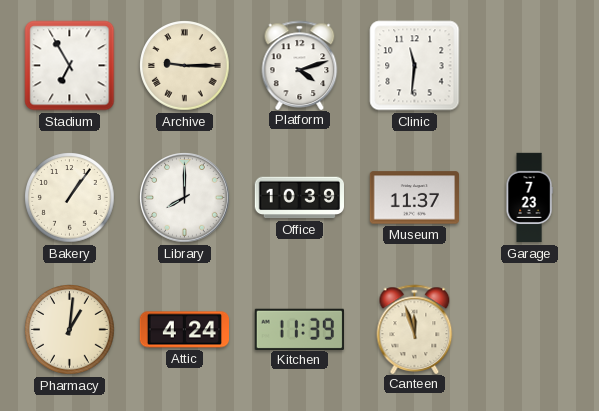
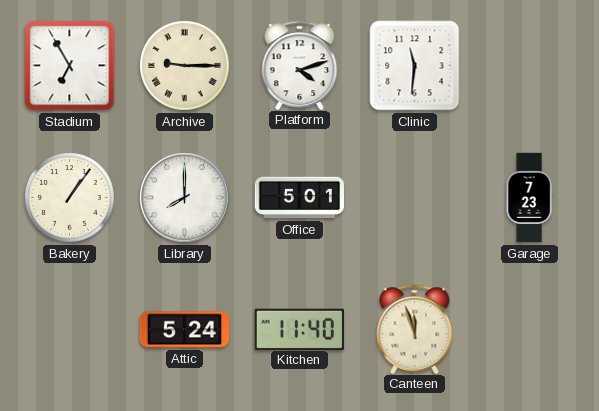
Office: 10:39 -> 5:01
Museum: 11:37 -> none
Pharmacy: 1:01 -> none
Attic: 4:24 -> 5:24
Kitchen: 11:39 -> 11:40
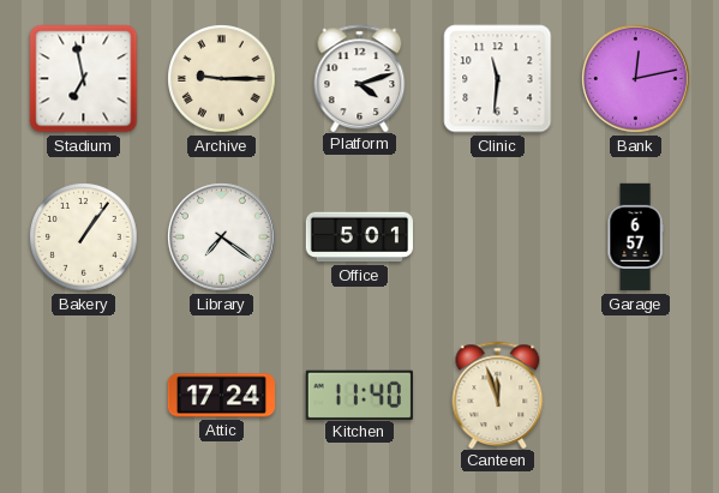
Stadium: 6:55 -> 6:58
Bank: none -> 12:13
Library: 8:00 -> 7:21
Garage: 7:23 -> 6:57
Attic: 5:24 -> 17:24
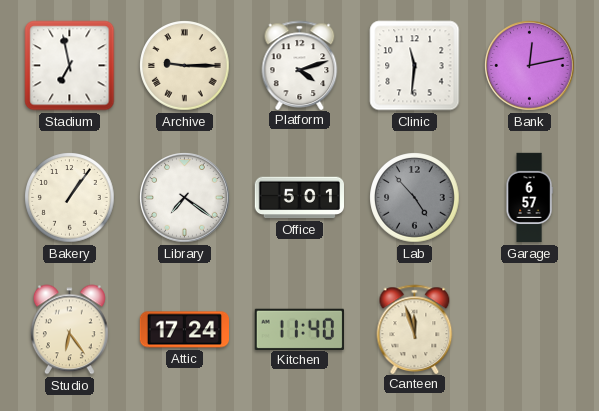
Lab: none -> 4:53
Studio: none -> 6:24
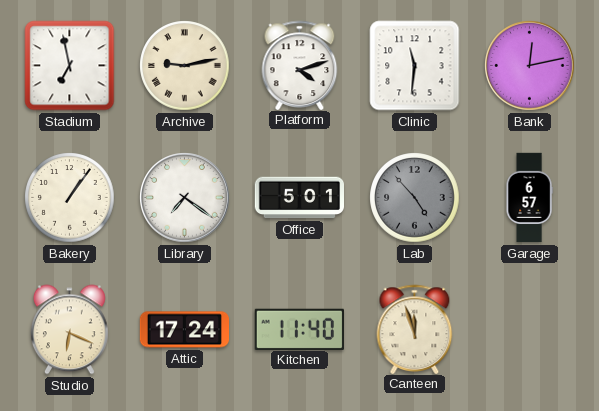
Archive: 9:15 -> 9:13
Studio: 6:24 -> 6:19
